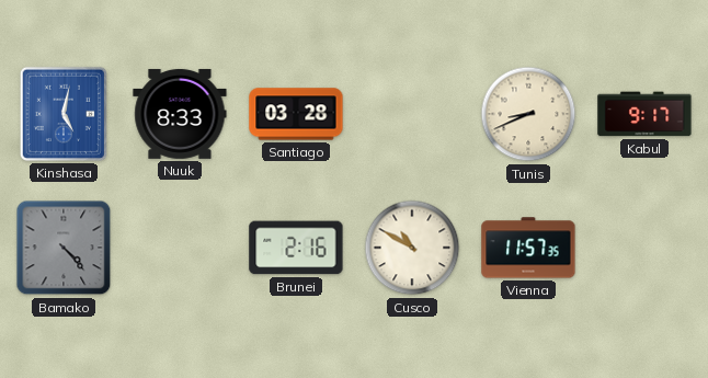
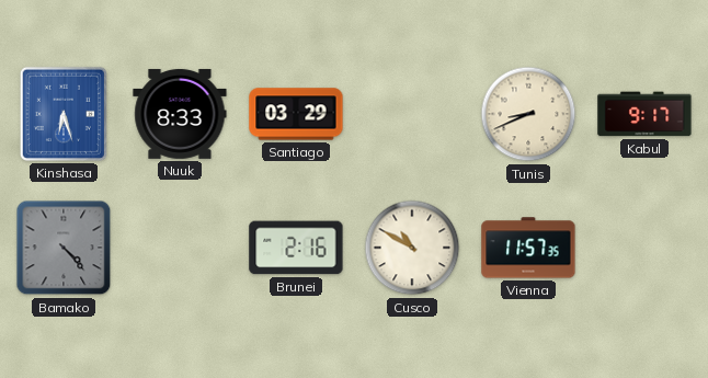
Kinshasa: 5:02 -> 6:27
Santiago: 03:28 -> 03:29
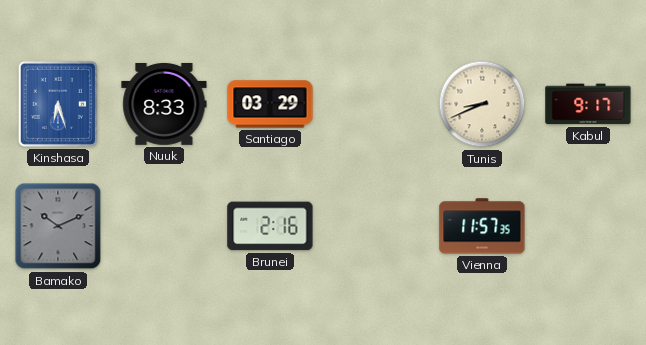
Bamako: 4:23 -> 10:11
Cusco: 10:50 -> none
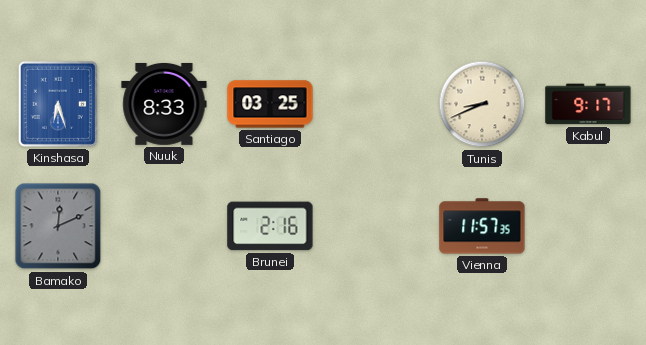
Santiago: 03:29 -> 03:25
Bamako: 10:11 -> 12:11
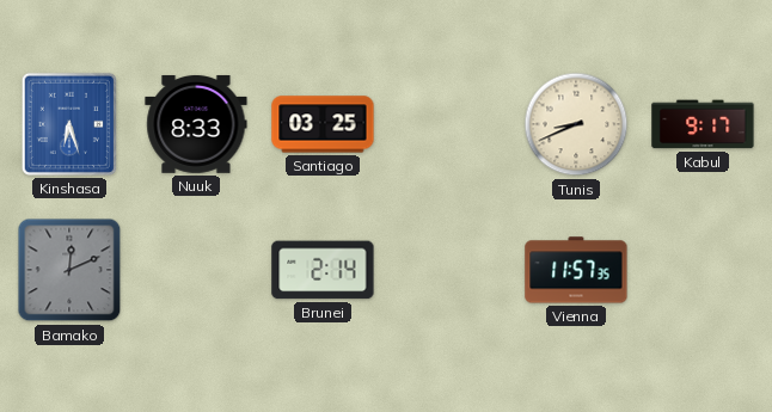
Brunei: 2:16 -> 2:14
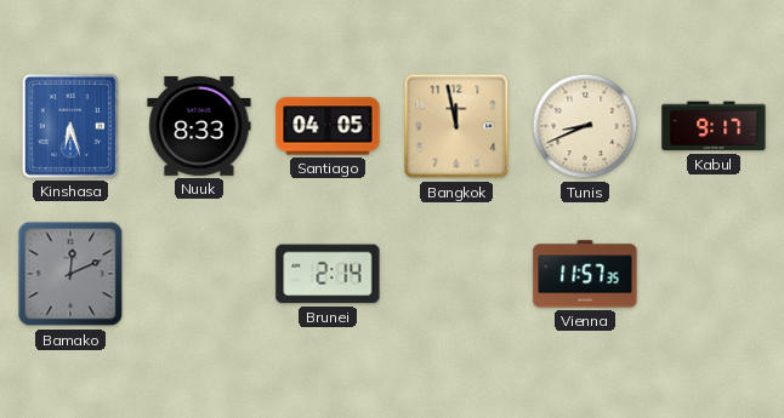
Santiago: 03:25 -> 04:05
Bangkok: none -> 11:58
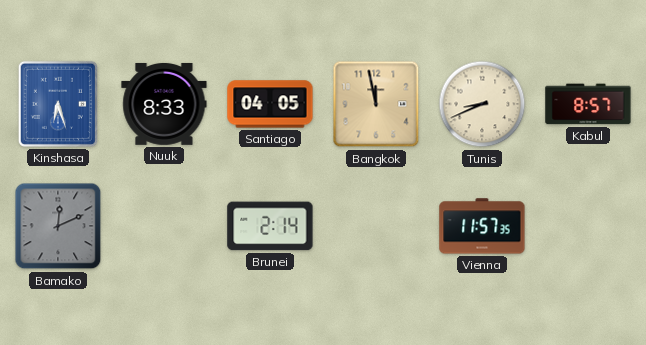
Kabul: 9:17 -> 8:57
